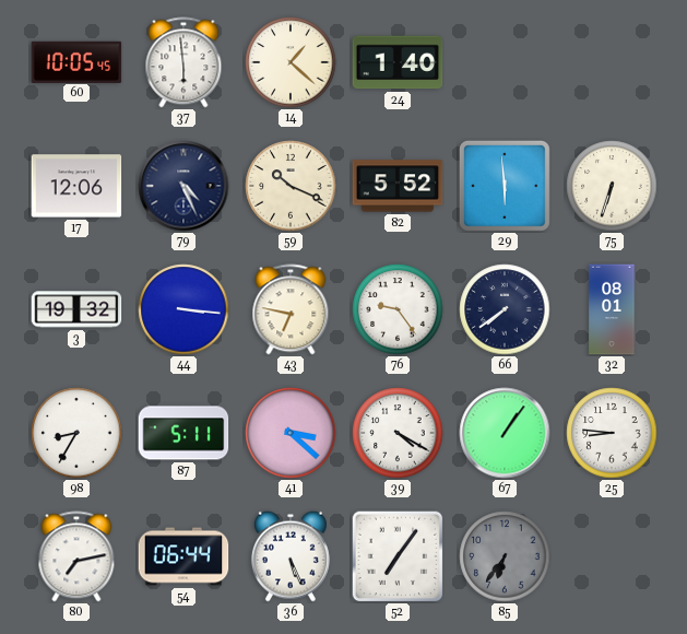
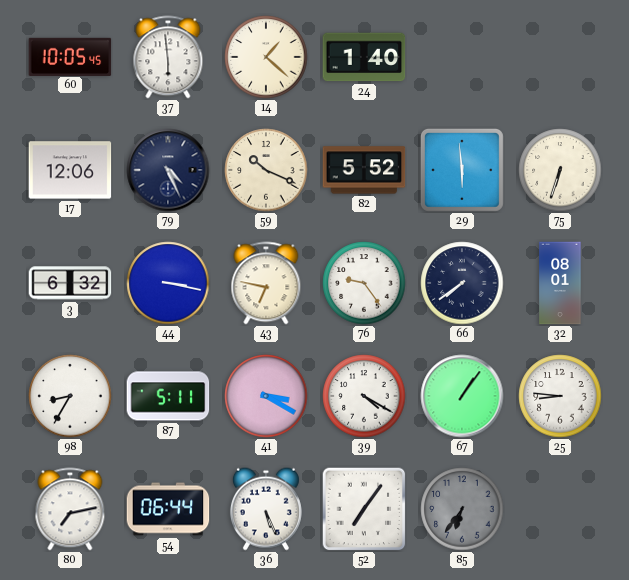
3: 19:32 -> 6:32
44: 3:16 -> 3:17
41: 3:22 -> 3:20
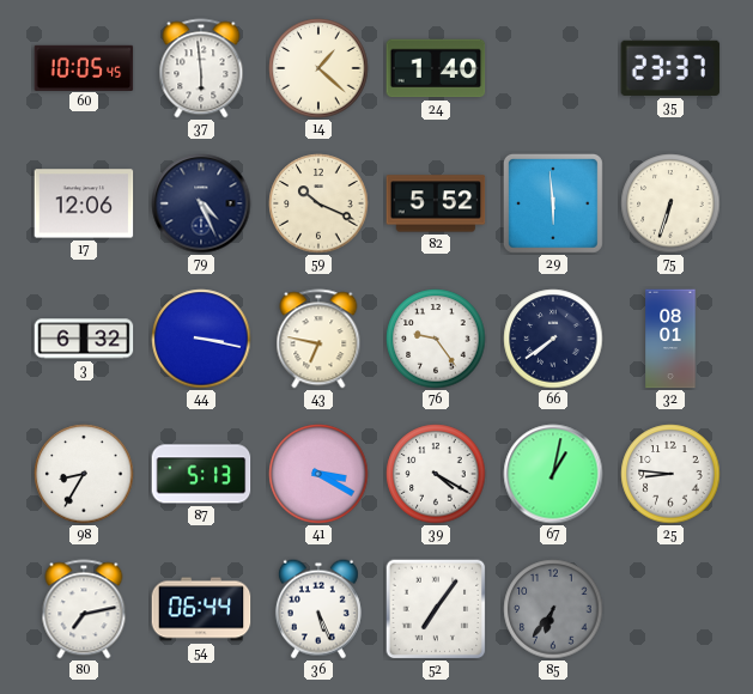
35: none -> 23:37
87: 5:11 -> 5:13
67: 1:06 -> 1:02
